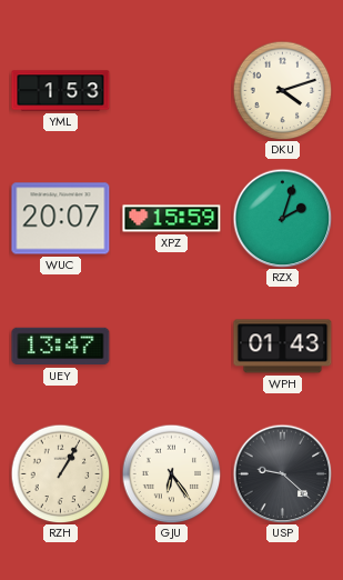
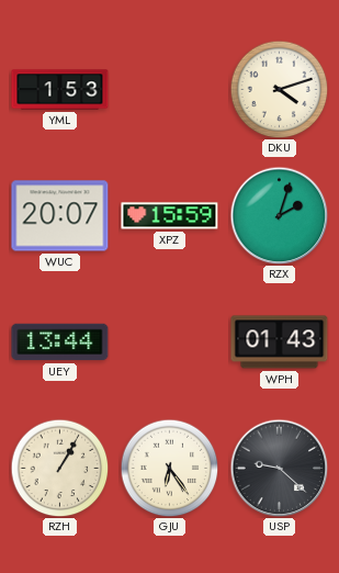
UEY: 13:47 -> 13:44
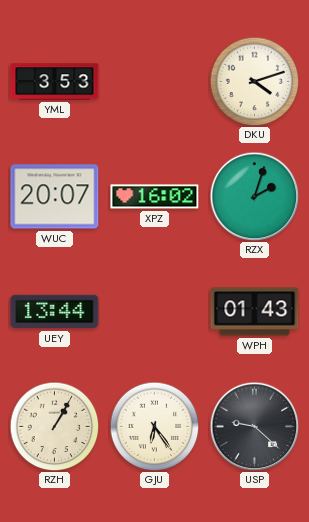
YML: 1:53 -> 3:53
XPZ: 15:59 -> 16:02
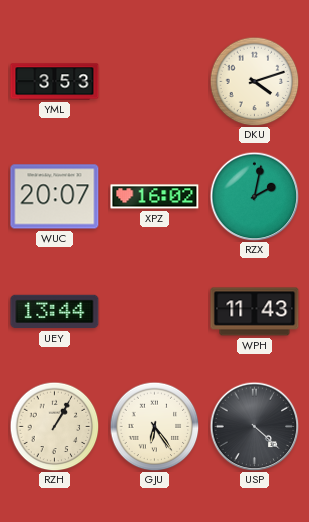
RZX: 2:03 -> 2:02
WPH: 01:43 -> 11:43
USP: 9:22 -> 4:22
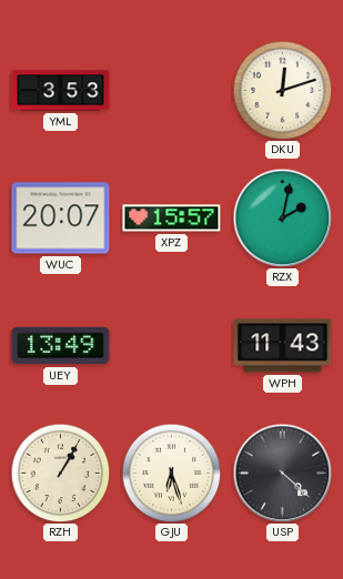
DKU: 4:12 -> 12:12
XPZ: 16:02 -> 15:57
UEY: 13:44 -> 13:49
GJU: 6:24 -> 6:27
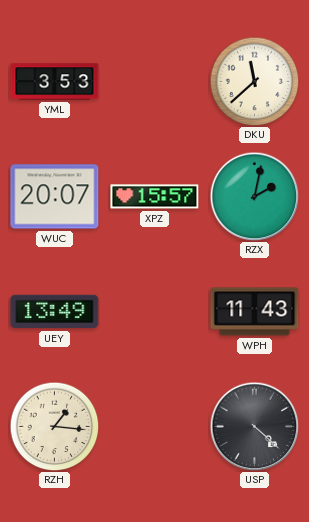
DKU: 12:12 -> 11:38
RZH: 1:05 -> 1:16
GJU: 6:27 -> none
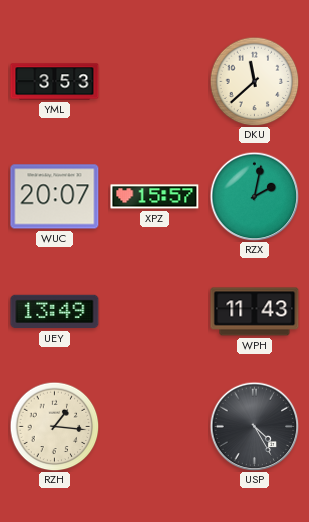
USP: 4:22 -> 4:25
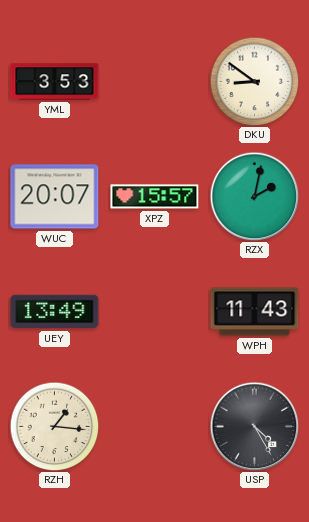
DKU: 11:38 -> 8:51
